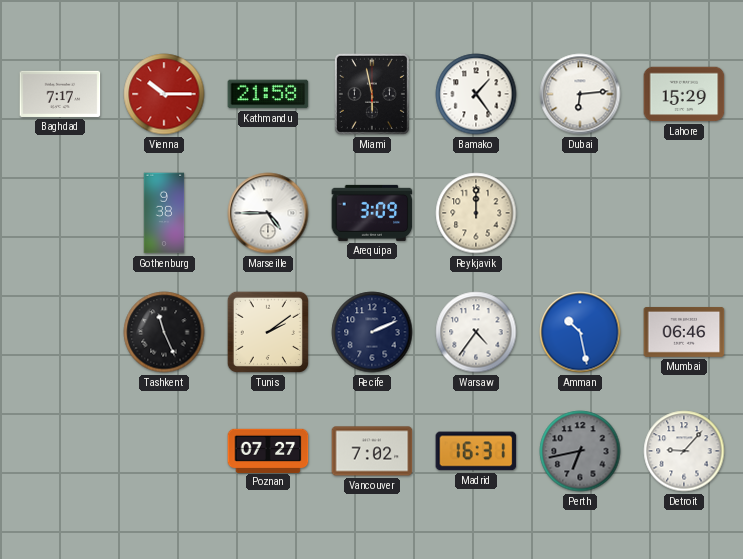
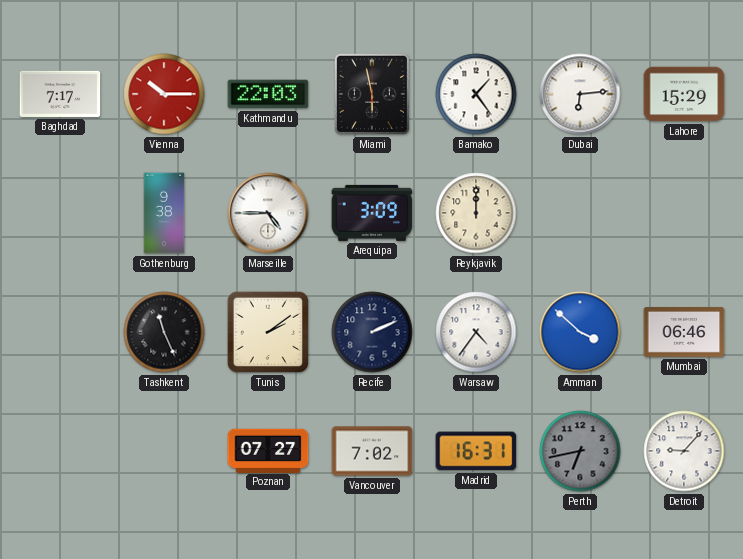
Kathmandu: 21:58 -> 22:03
Amman: 10:28 -> 3:52
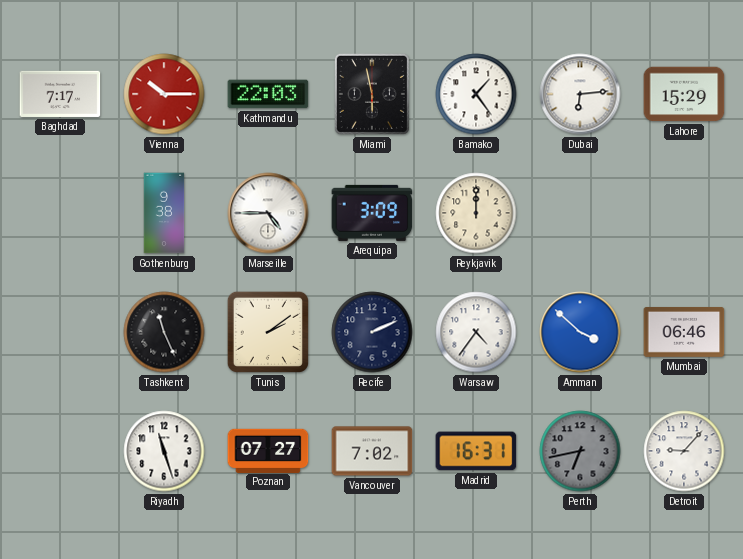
Riyadh: none -> 11:27
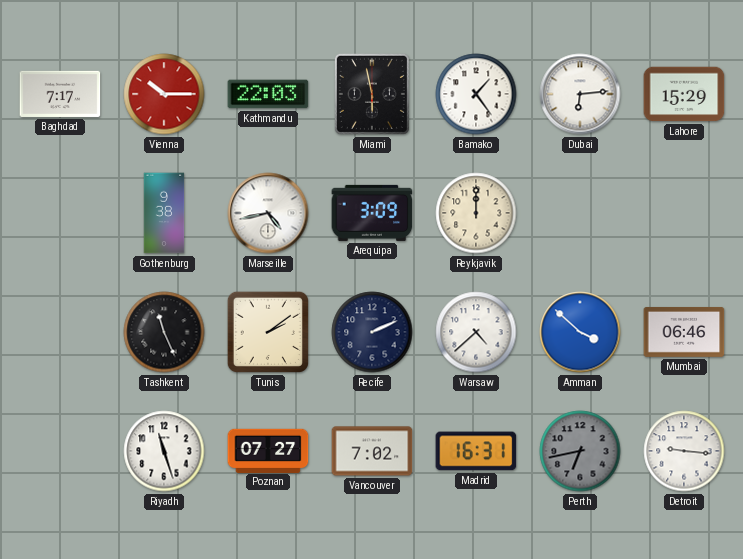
Marseille: 4:45 -> 4:43
Warsaw: 4:36 -> 4:38
Detroit: 9:07 -> 9:16
